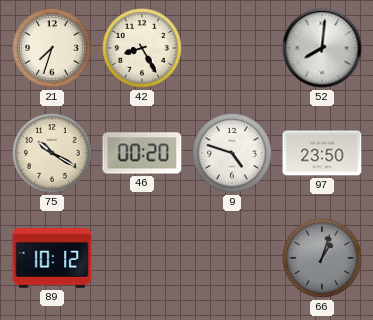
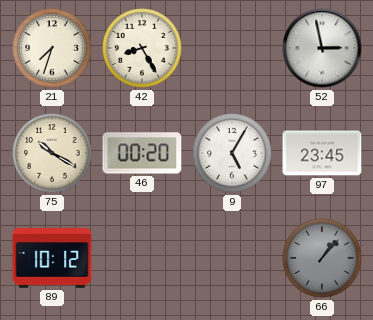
52: 8:01 -> 2:58
9: 4:48 -> 5:05
97: 23:50 -> 23:45
66: 1:03 -> 1:07
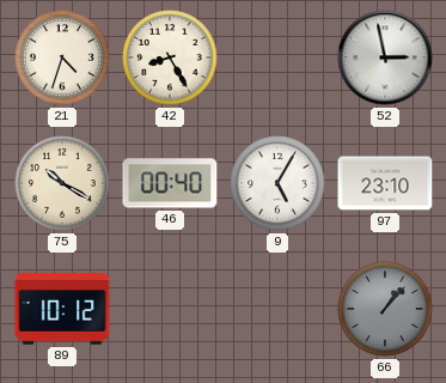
21: 7:33 -> 4:33
46: 00:20 -> 00:40
97: 23:45 -> 23:10
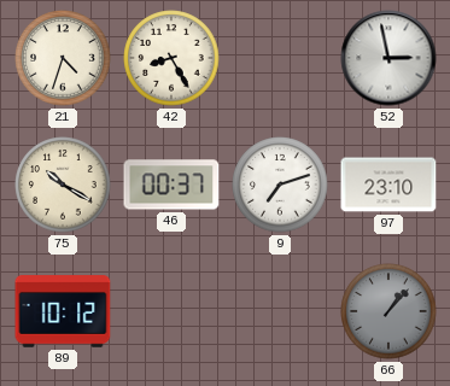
46: 00:40 -> 00:37
9: 5:05 -> 7:12
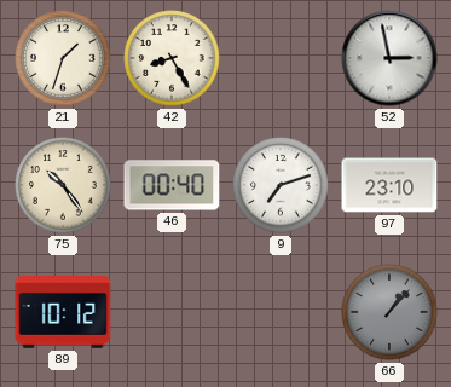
21: 4:33 -> 1:33
75: 10:20 -> 10:24
46: 00:37 -> 00:40
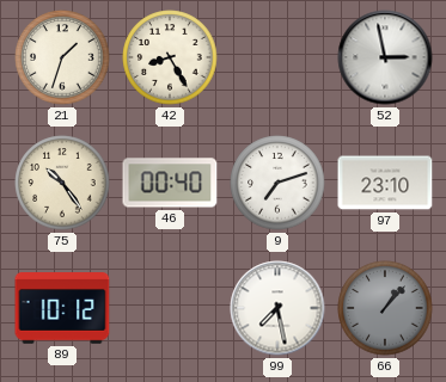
99: none -> 7:28
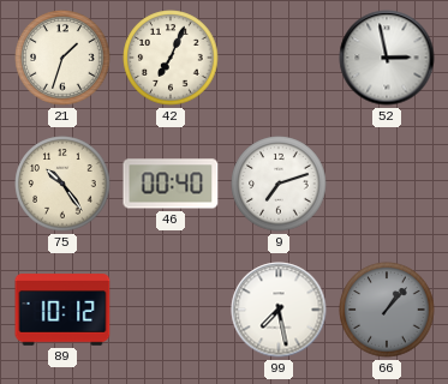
42: 8:25 -> 7:04
97: 23:10 -> none
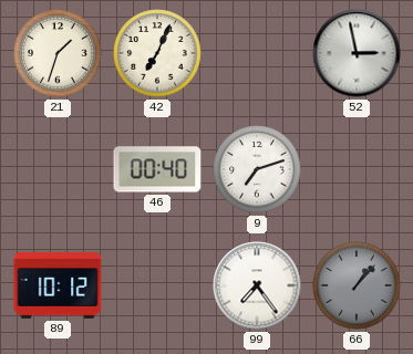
75: 10:24 -> none
99: 7:28 -> 7:24
